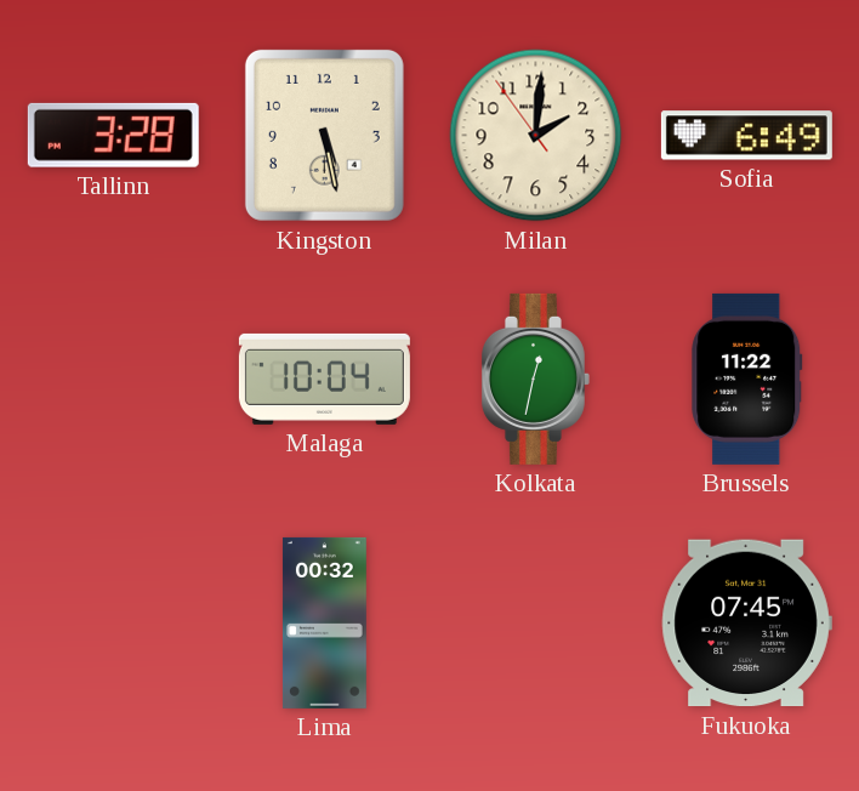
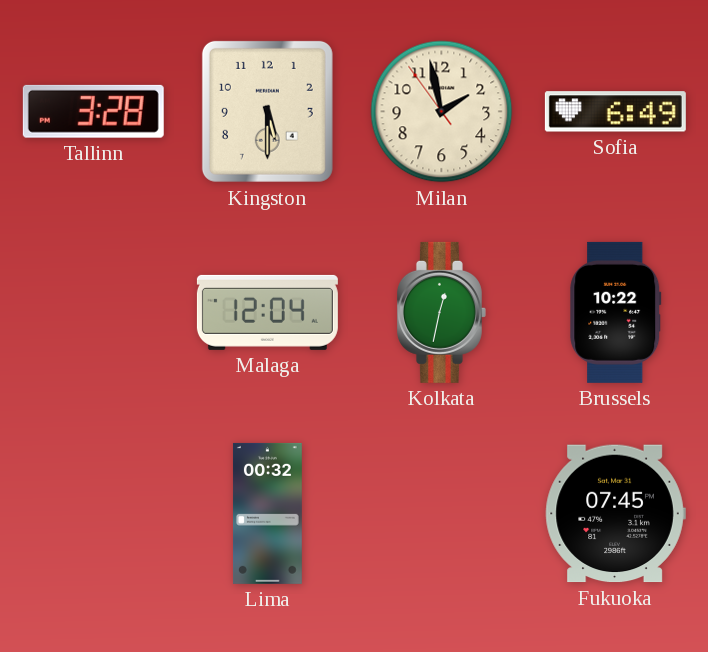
Kingston: 5:28 -> 5:30
Milan: 2:00 -> 1:57
Malaga: 10:04 -> 12:04
Brussels: 11:22 -> 10:22
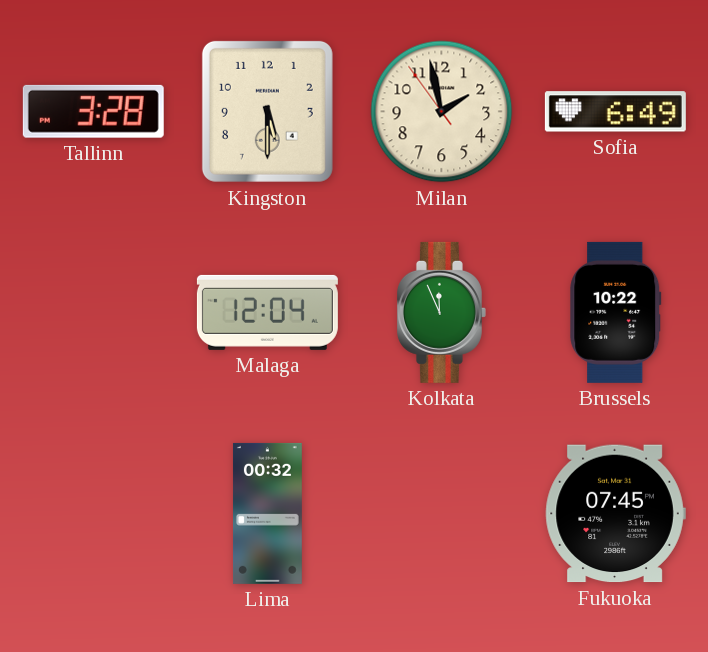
Kolkata: 12:32 -> 11:56
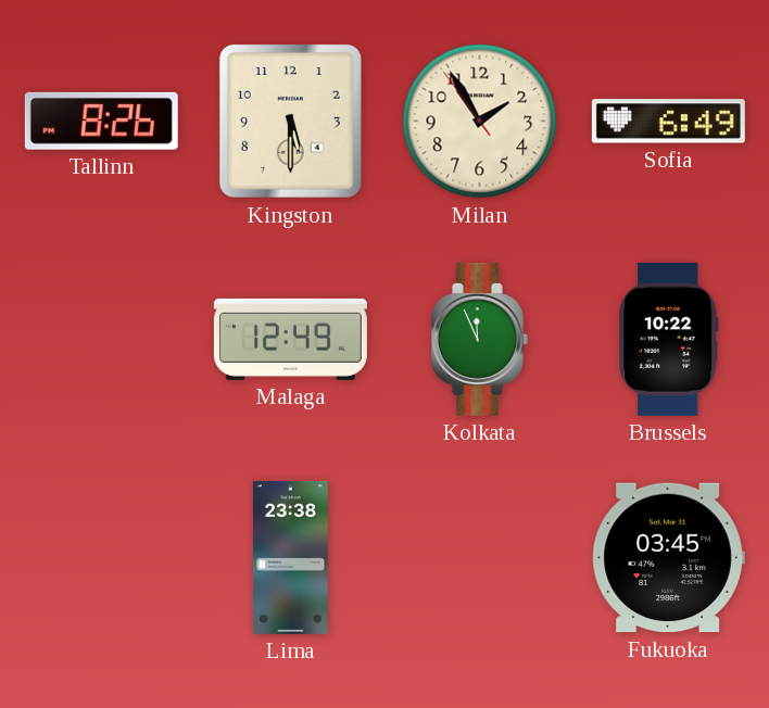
Tallinn: 3:28 -> 8:26
Milan: 1:57 -> 1:54
Malaga: 12:04 -> 12:49
Lima: 00:32 -> 23:38
Fukuoka: 07:45 -> 03:45
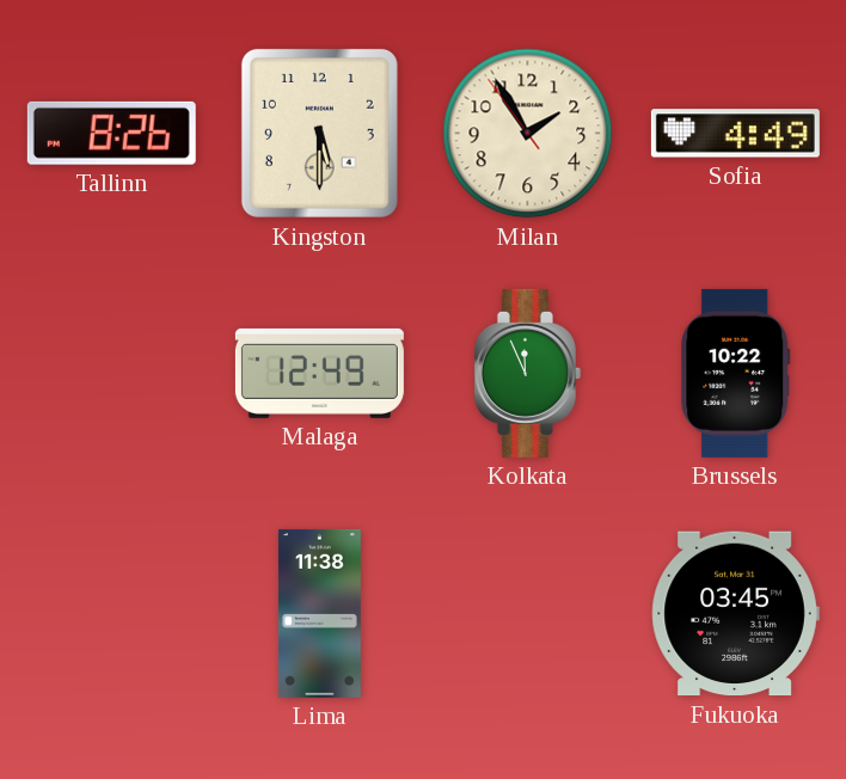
Sofia: 6:49 -> 4:49
Lima: 23:38 -> 11:38
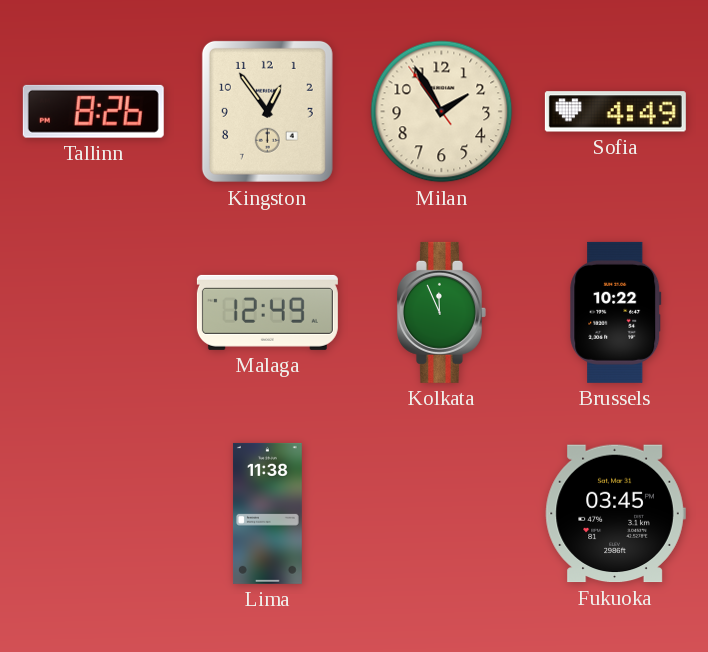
Kingston: 5:30 -> 12:54
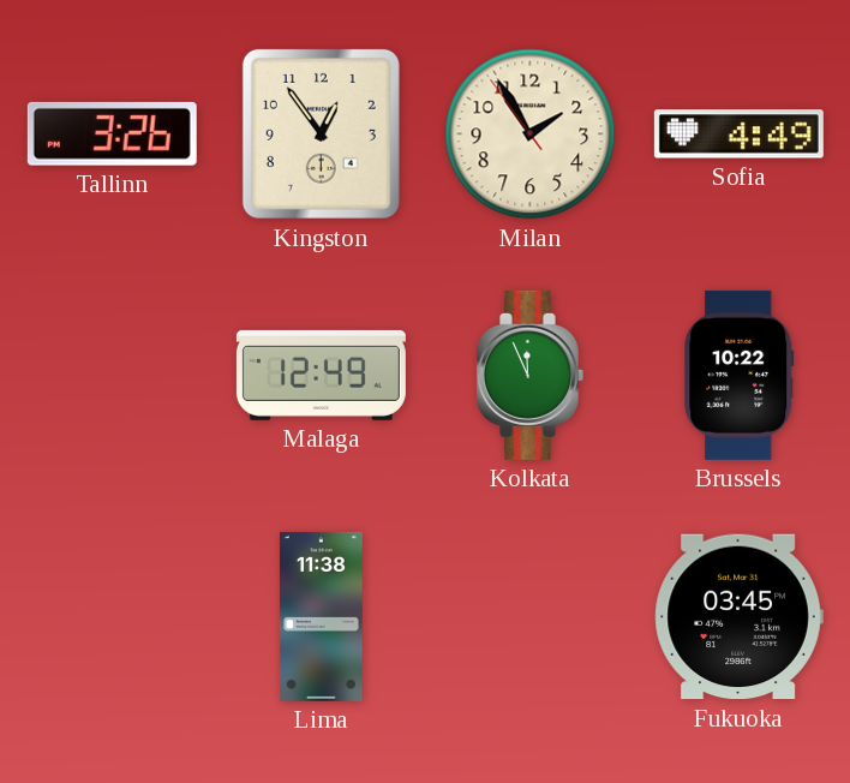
Tallinn: 8:26 -> 3:26
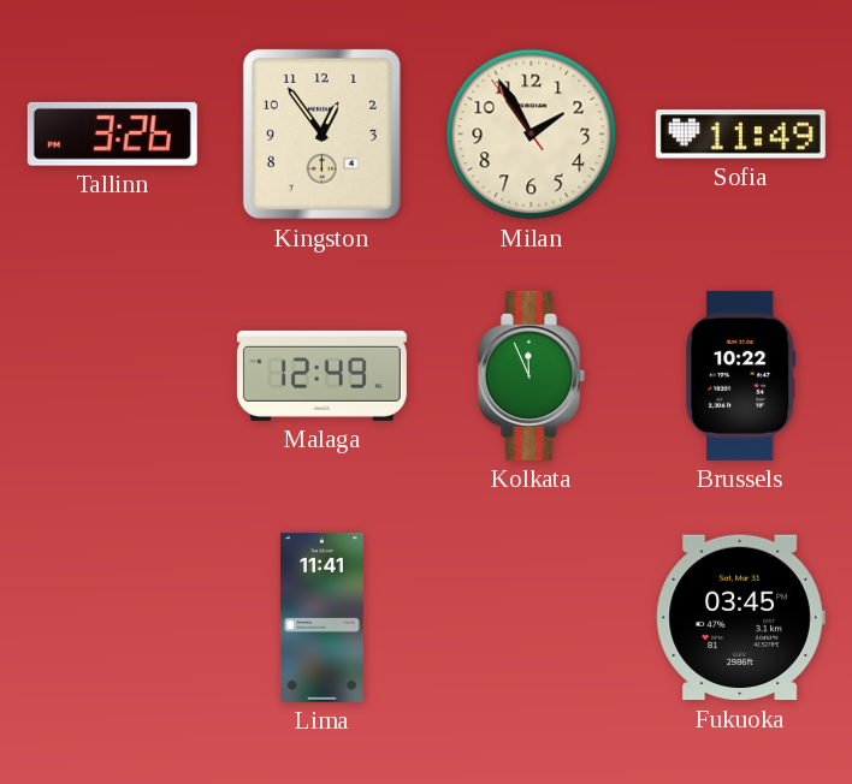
Sofia: 4:49 -> 11:49
Lima: 11:38 -> 11:41
